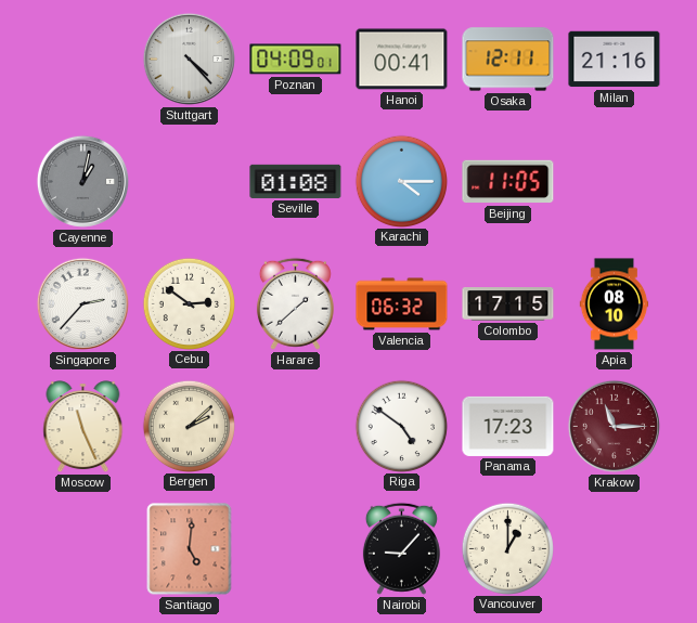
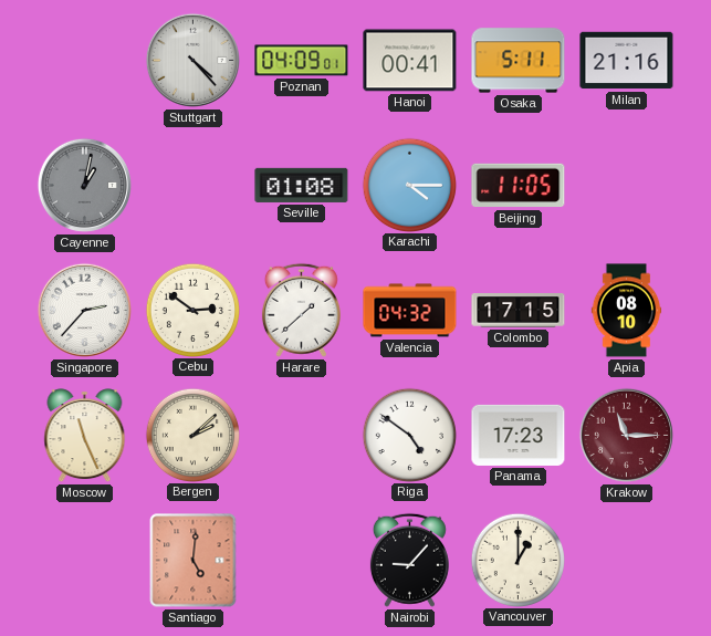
Osaka: 12:11 -> 5:11
Valencia: 06:32 -> 04:32
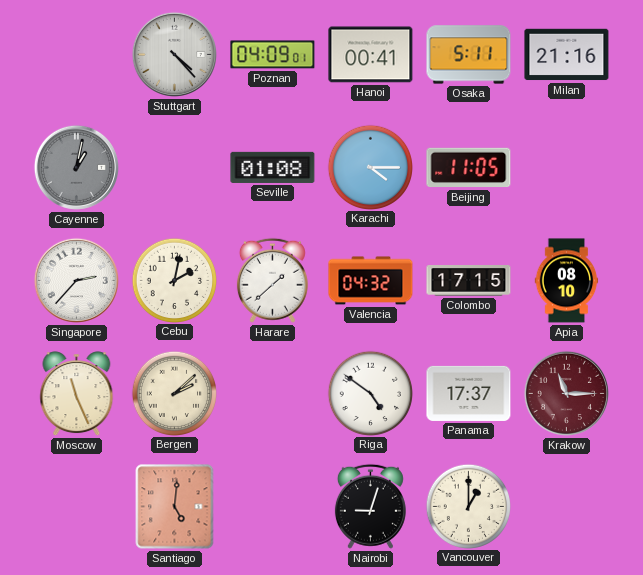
Cebu: 2:51 -> 2:02
Panama: 17:23 -> 17:37
Nairobi: 9:07 -> 9:03
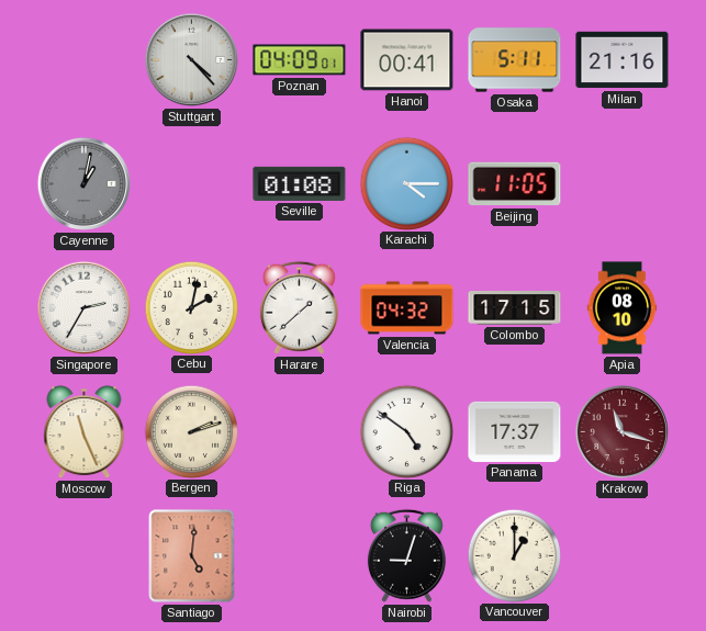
Singapore: 2:37 -> 2:35
Bergen: 2:08 -> 2:12
Krakow: 11:15 -> 11:18
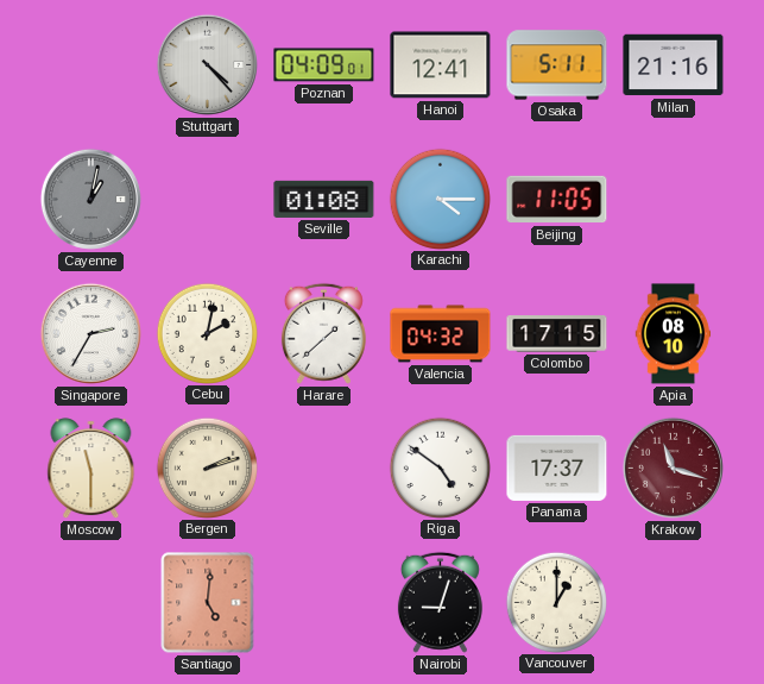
Hanoi: 00:41 -> 12:41
Moscow: 11:26 -> 11:30
